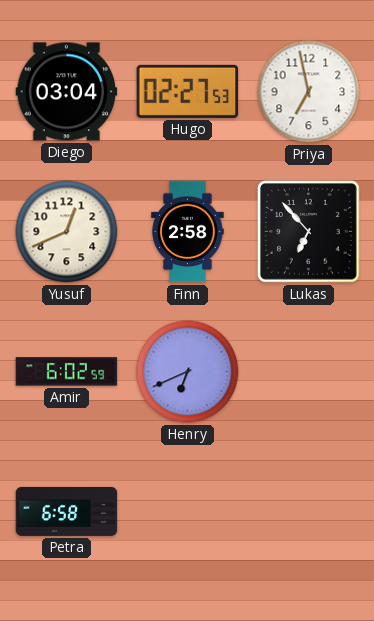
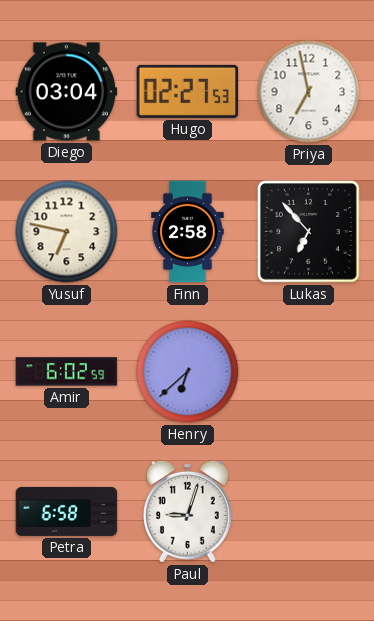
Yusuf: 12:41 -> 6:47
Henry: 6:41 -> 6:38
Paul: none -> 9:03
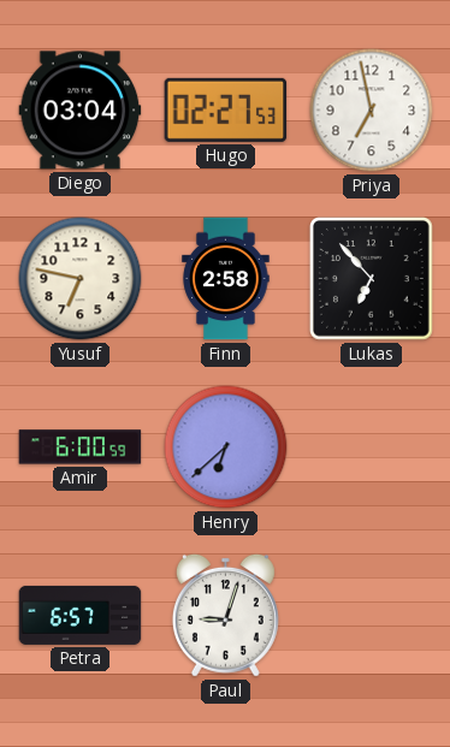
Amir: 6:02 -> 6:00
Petra: 6:58 -> 6:57
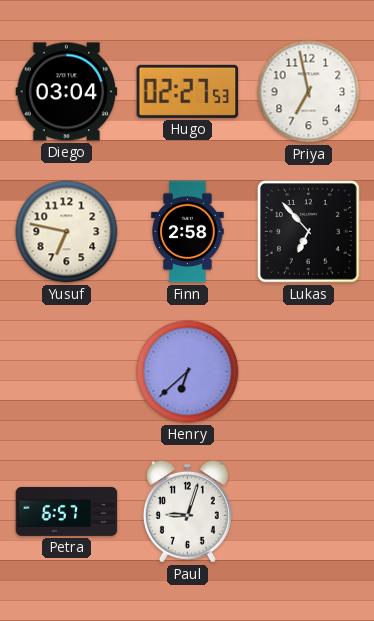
Amir: 6:00 -> none
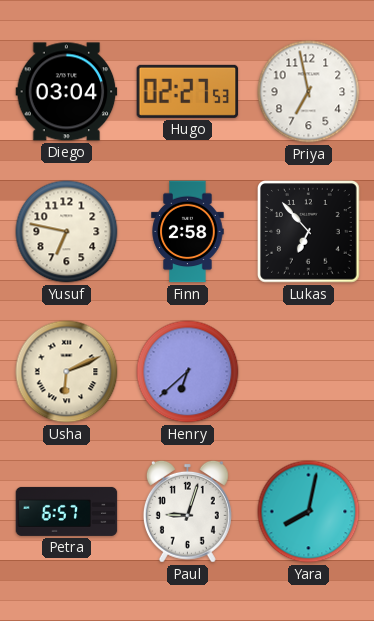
Usha: none -> 6:11
Yara: none -> 8:02
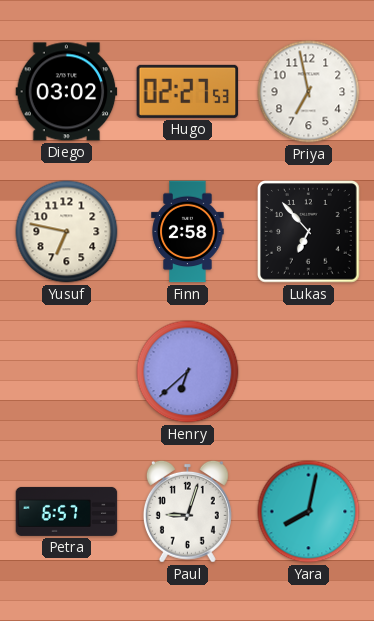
Diego: 03:04 -> 03:02
Usha: 6:11 -> none
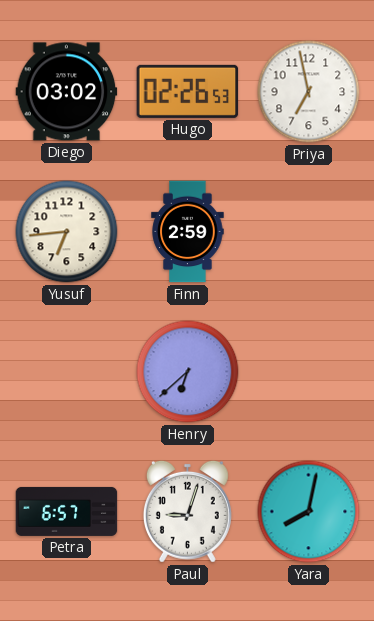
Hugo: 02:27 -> 02:26
Yusuf: 6:47 -> 6:44
Finn: 2:58 -> 2:59
Lukas: 6:53 -> none
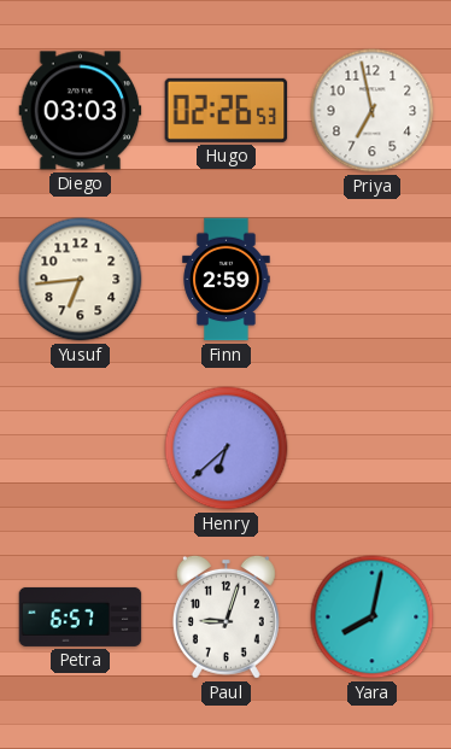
Diego: 03:02 -> 03:03
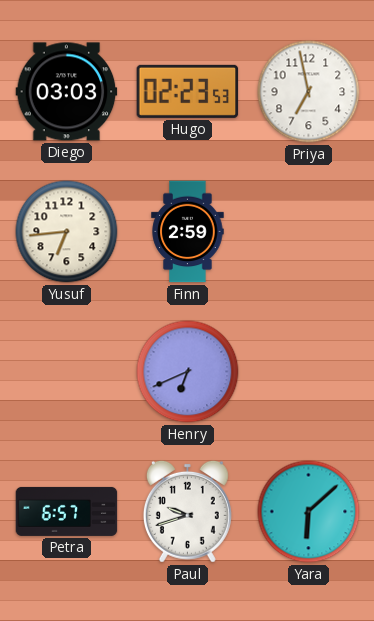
Hugo: 02:26 -> 02:23
Henry: 6:38 -> 6:41
Paul: 9:03 -> 9:42
Yara: 8:02 -> 6:08
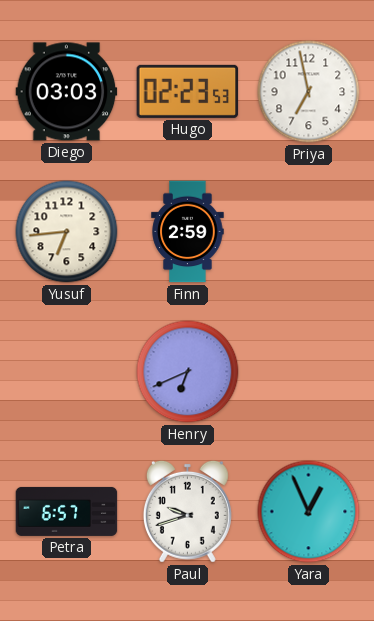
Yara: 6:08 -> 12:56
